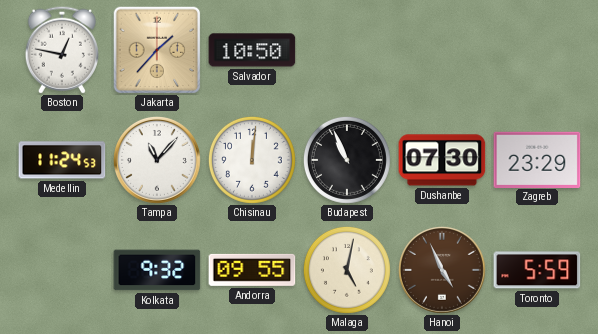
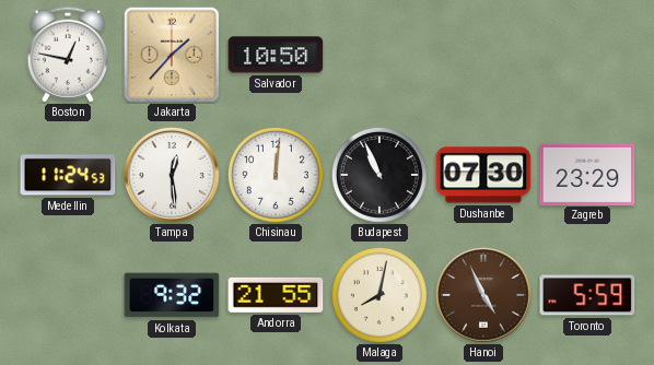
Tampa: 11:07 -> 12:29
Andorra: 09:55 -> 21:55
Malaga: 5:02 -> 8:02
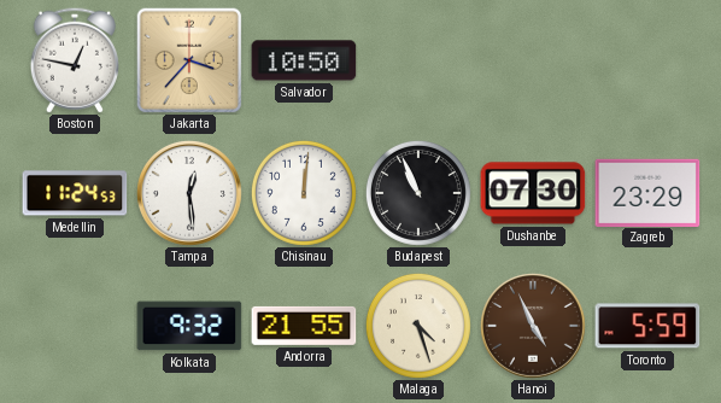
Jakarta: 1:37 -> 3:37
Malaga: 8:02 -> 4:27
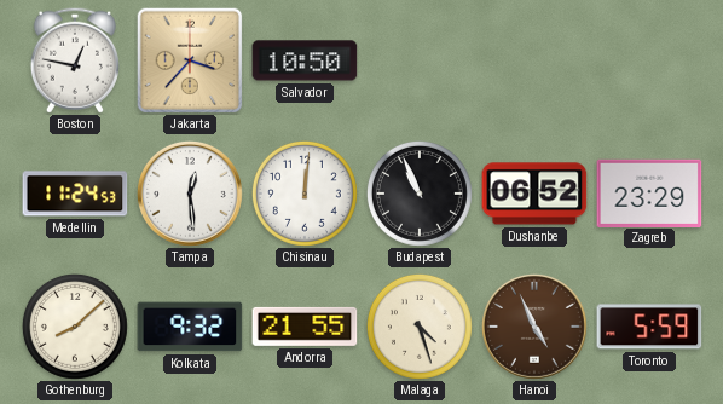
Dushanbe: 07:30 -> 06:52
Gothenburg: none -> 8:08
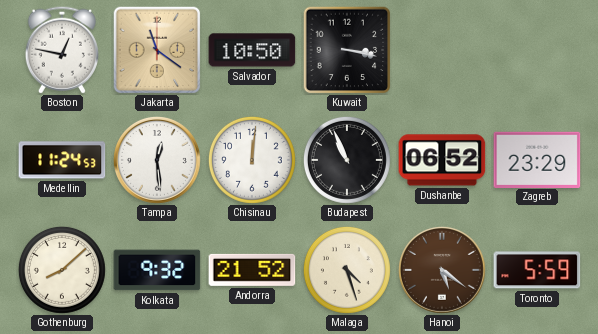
Jakarta: 3:37 -> 11:21
Kuwait: none -> 3:17
Andorra: 21:55 -> 21:52
Hanoi: 4:56 -> 5:21
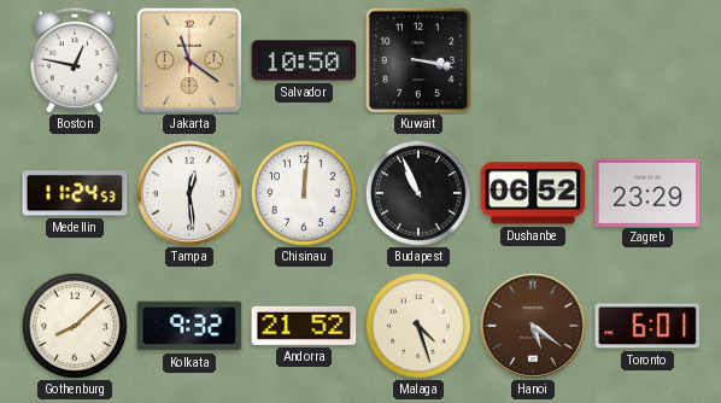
Toronto: 5:59 -> 6:01
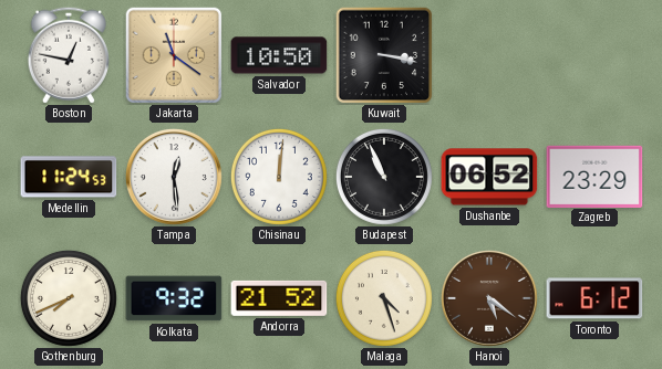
Gothenburg: 8:08 -> 7:41
Toronto: 6:01 -> 6:12
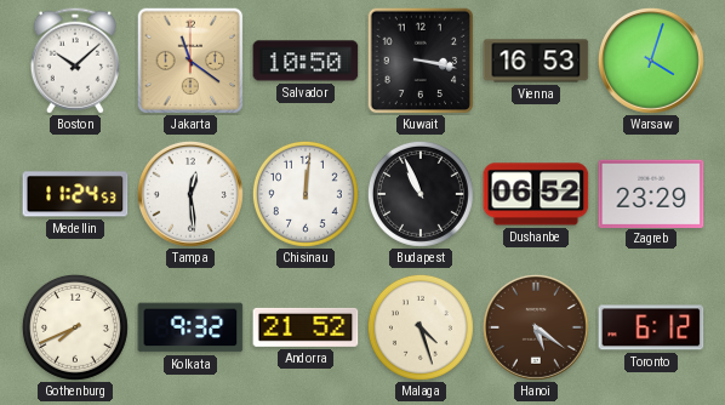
Boston: 12:47 -> 10:08
Vienna: none -> 16:53
Warsaw: none -> 4:03
